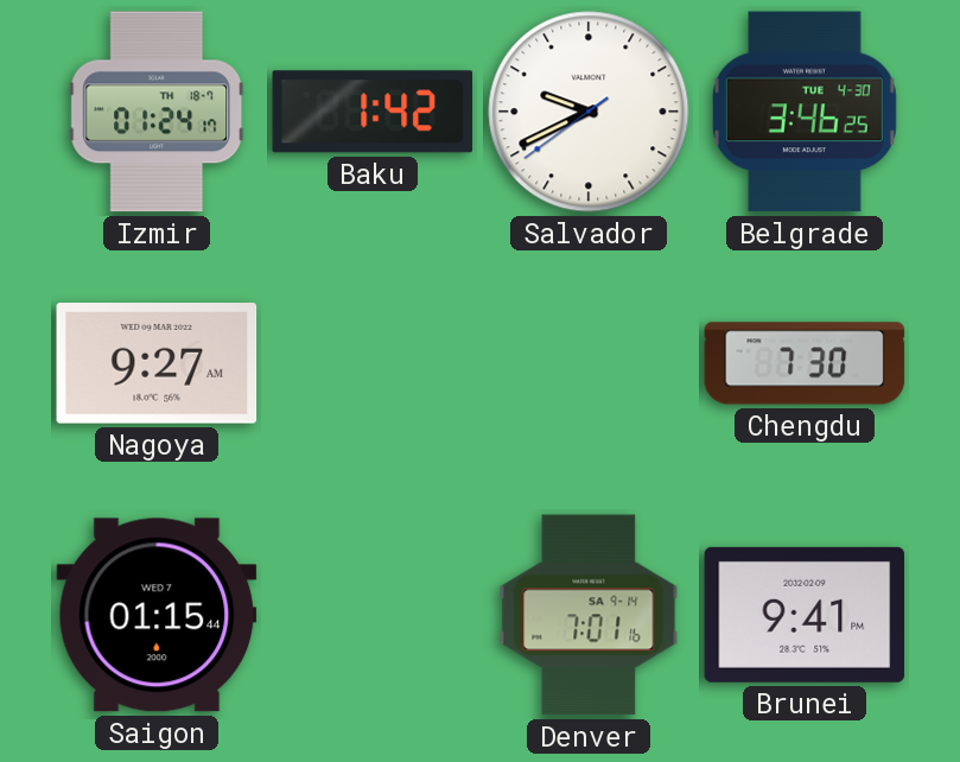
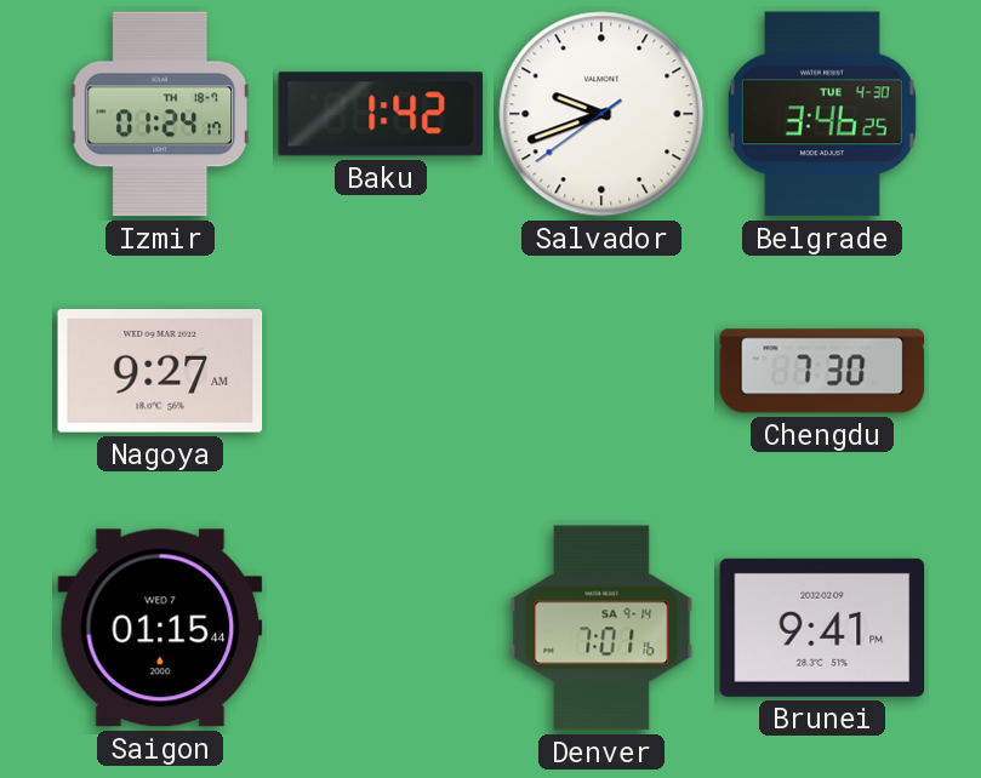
Salvador: 9:40 -> 9:41
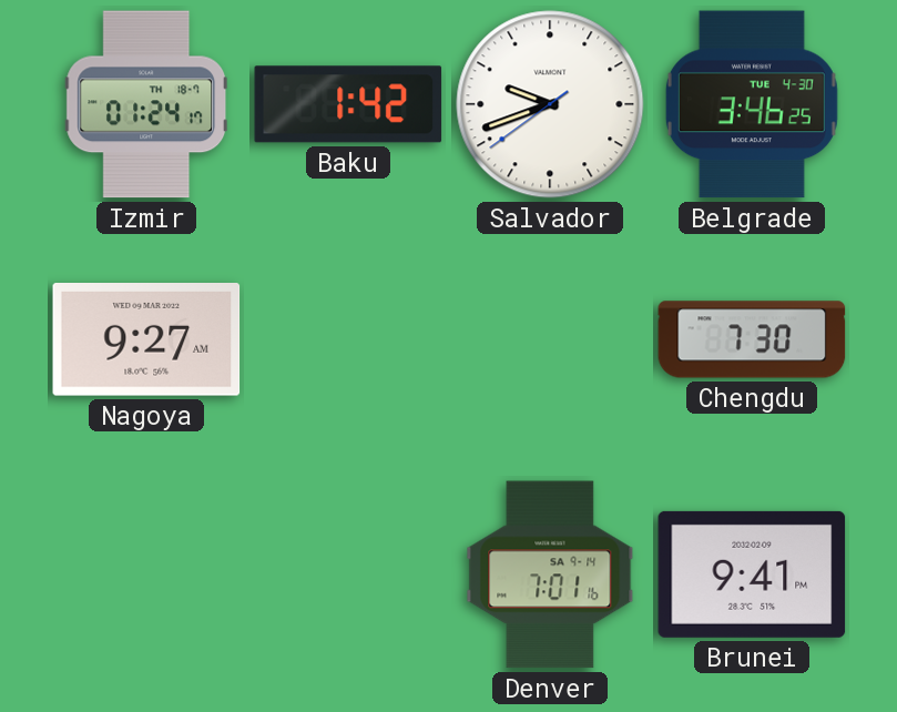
Saigon: 01:15 -> none
